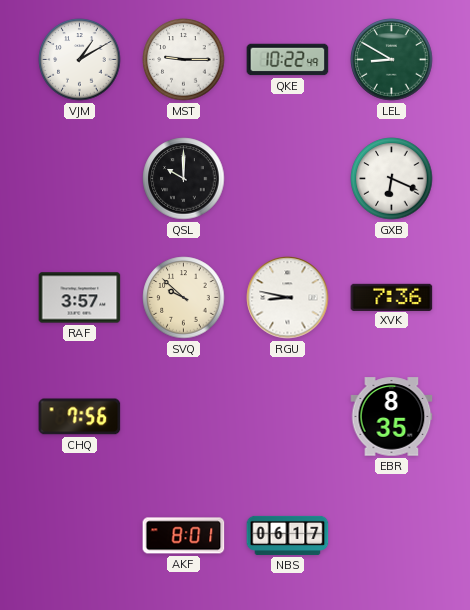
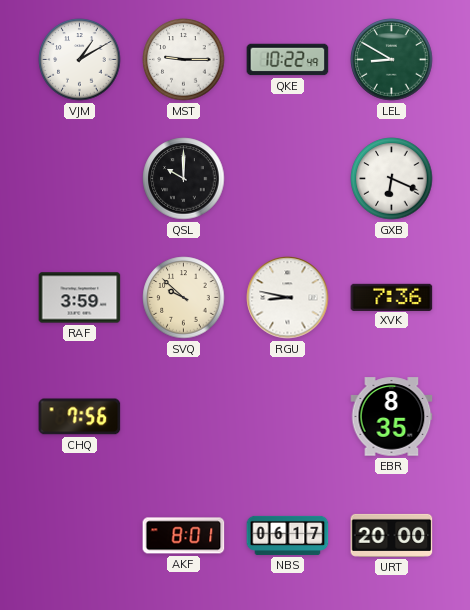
RAF: 3:57 -> 3:59
URT: none -> 20:00
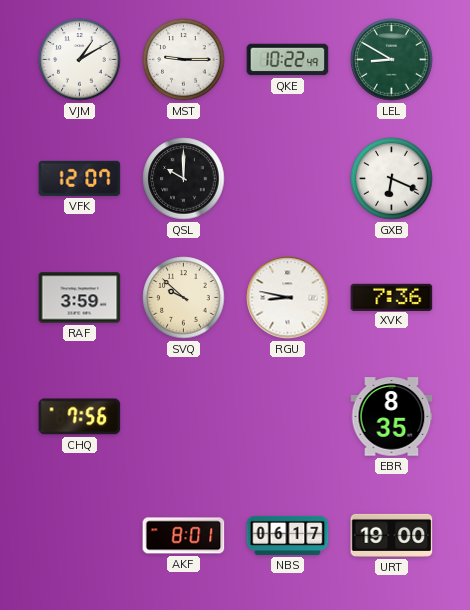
VFK: none -> 12:07
URT: 20:00 -> 19:00
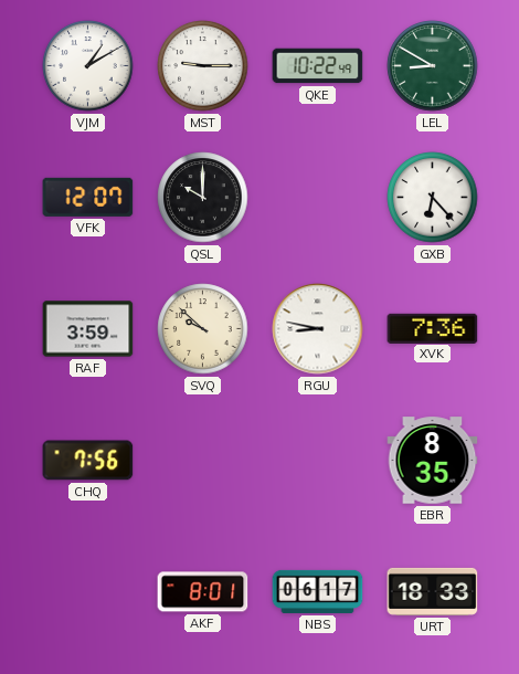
GXB: 6:19 -> 6:23
URT: 19:00 -> 18:33
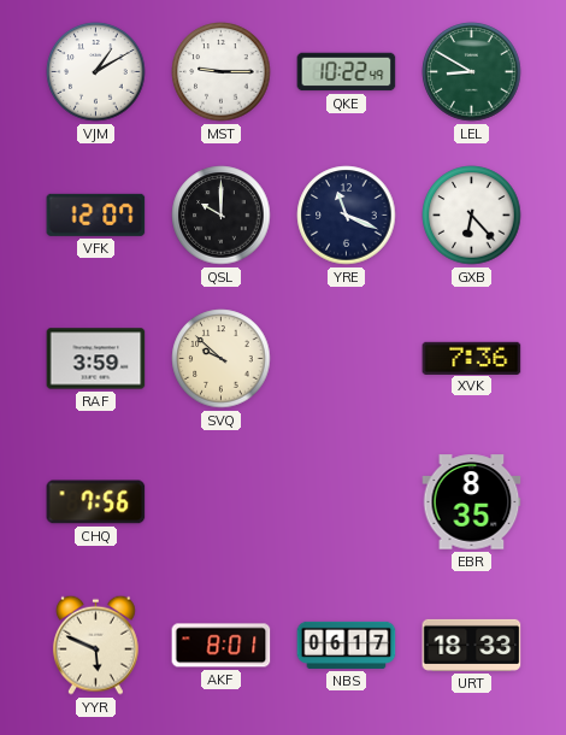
YRE: none -> 11:19
RGU: 8:47 -> none
YYR: none -> 5:49
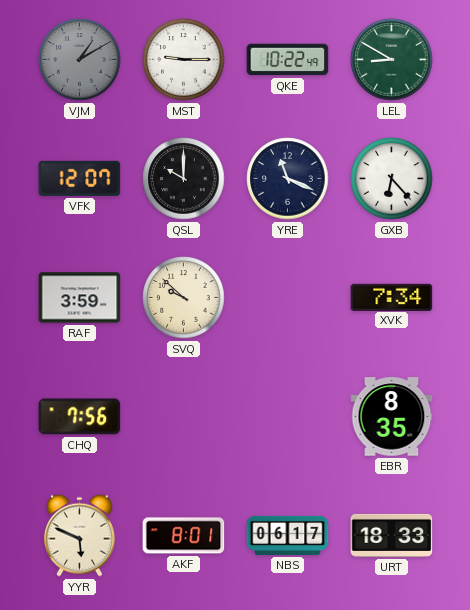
VJM dial: white -> grey
XVK: 7:36 -> 7:34
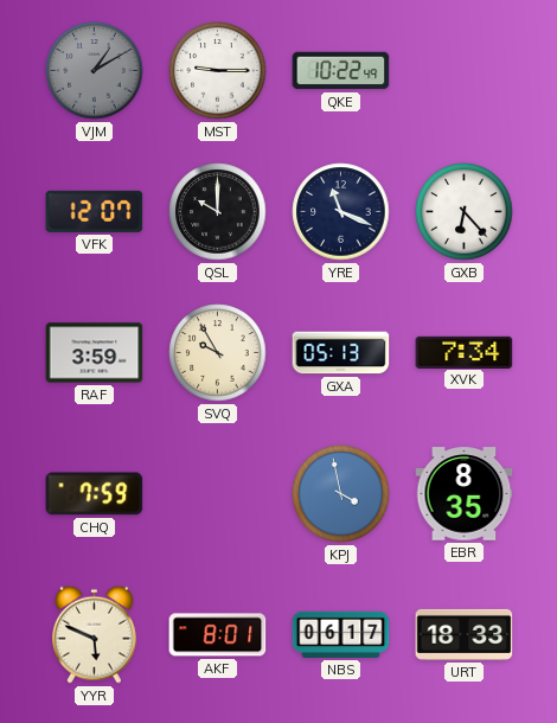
LEL: 8:50 -> none
SVQ: 9:52 -> 9:55
GXA: none -> 05:13
CHQ: 7:56 -> 7:59
KPJ: none -> 3:58
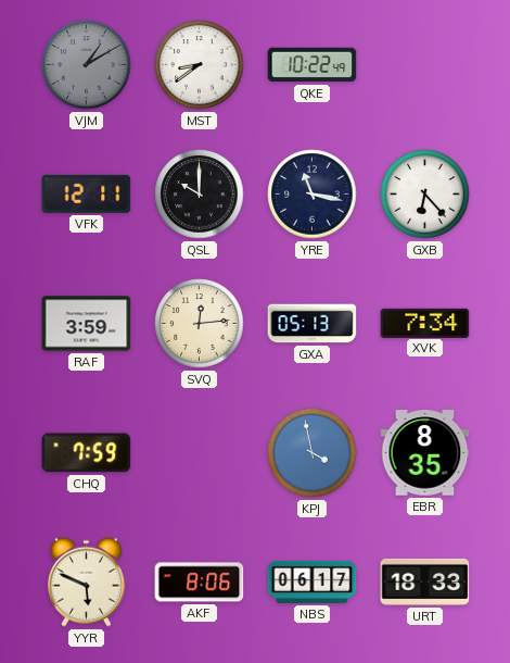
MST: 9:15 -> 8:39
VFK: 12:07 -> 12:11
YRE: 11:19 -> 11:17
SVQ: 9:55 -> 12:14
AKF: 8:01 -> 8:06
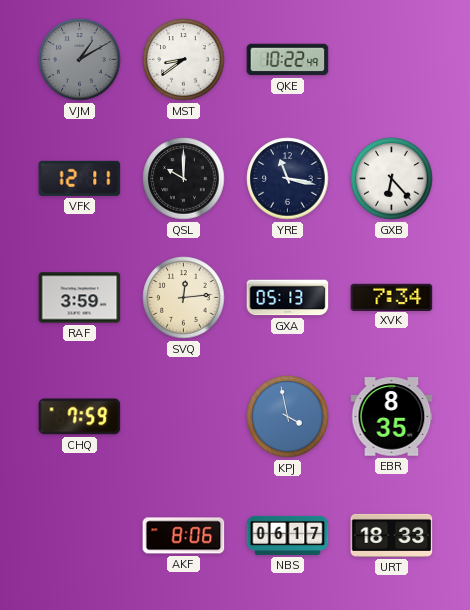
YYR: 5:49 -> none
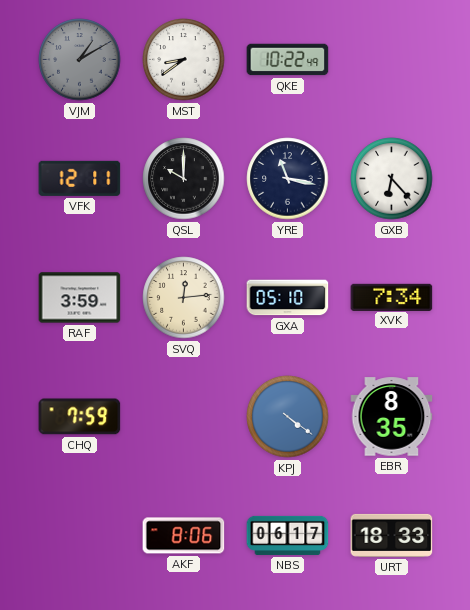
GXA: 05:13 -> 05:10
KPJ: 3:58 -> 4:21
